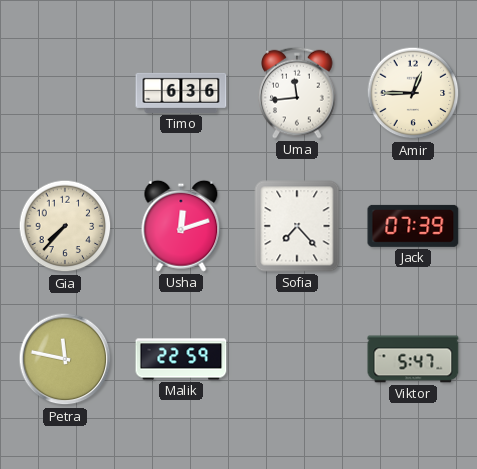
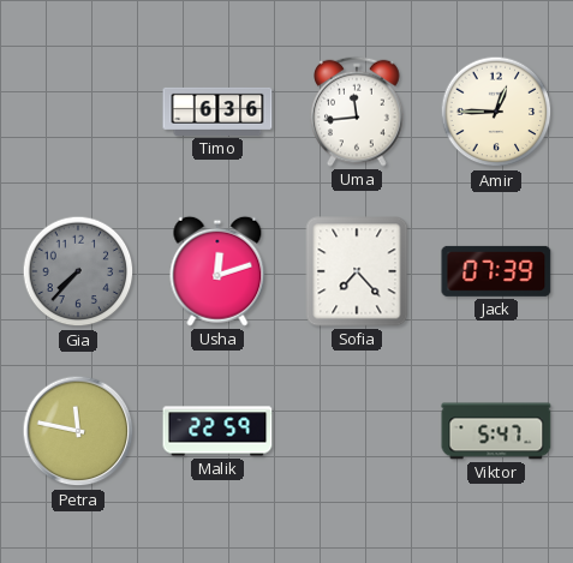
Gia dial: cream -> grey
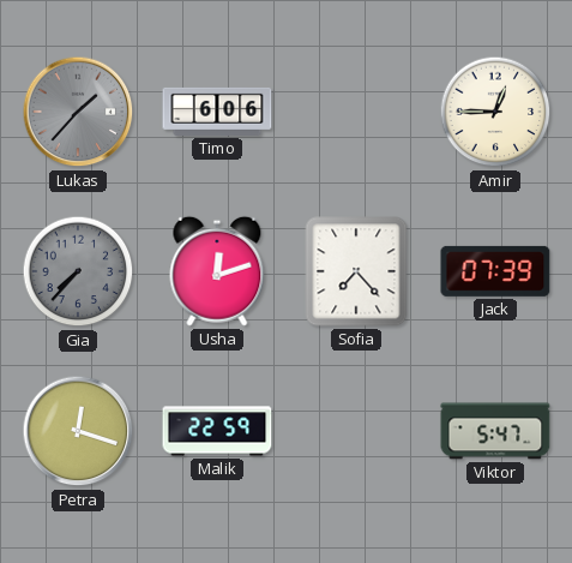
Lukas: none -> 1:37
Timo: 6:36 -> 6:06
Uma: 11:44 -> none
Petra: 11:47 -> 12:18
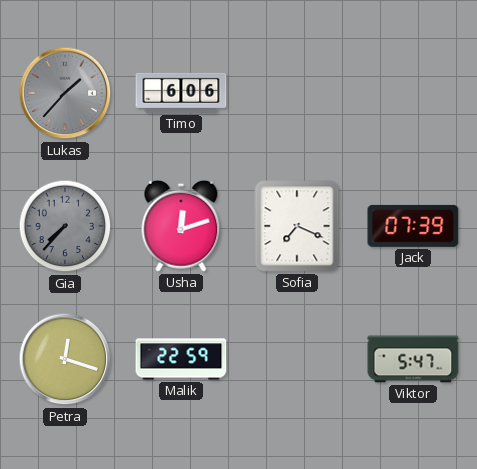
Amir: 12:45 -> none
Sofia: 7:23 -> 7:19
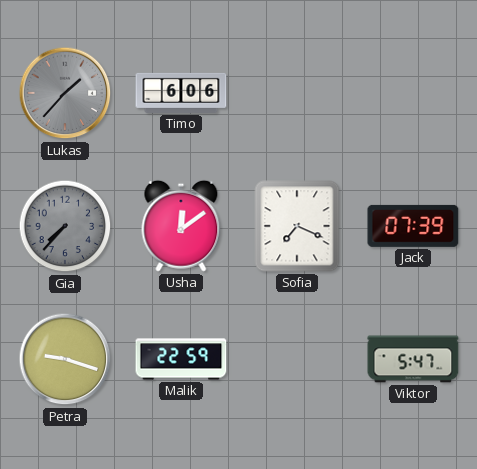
Usha: 12:12 -> 12:09
Petra: 12:18 -> 9:18
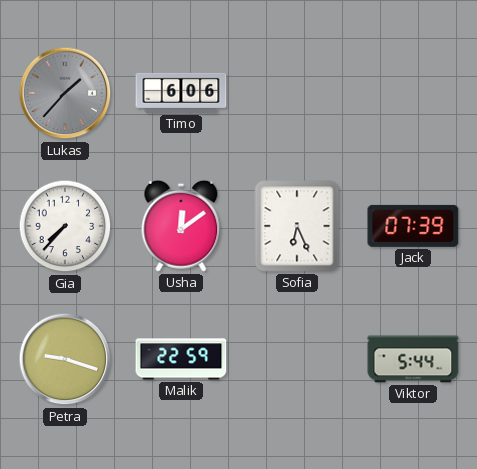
Gia dial: grey -> white
Sofia: 7:19 -> 6:26
Viktor: 5:47 -> 5:44
